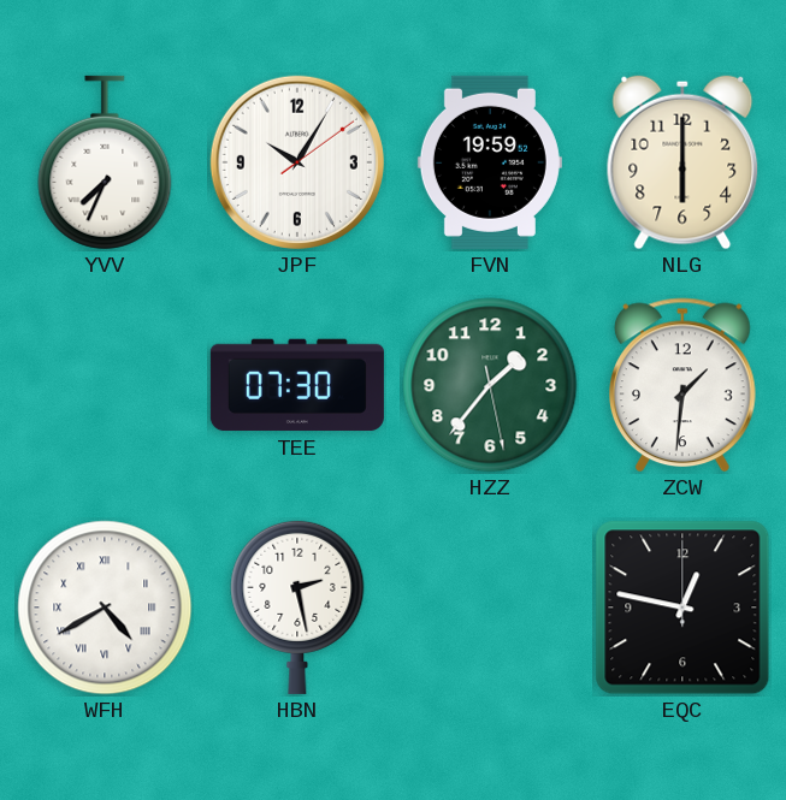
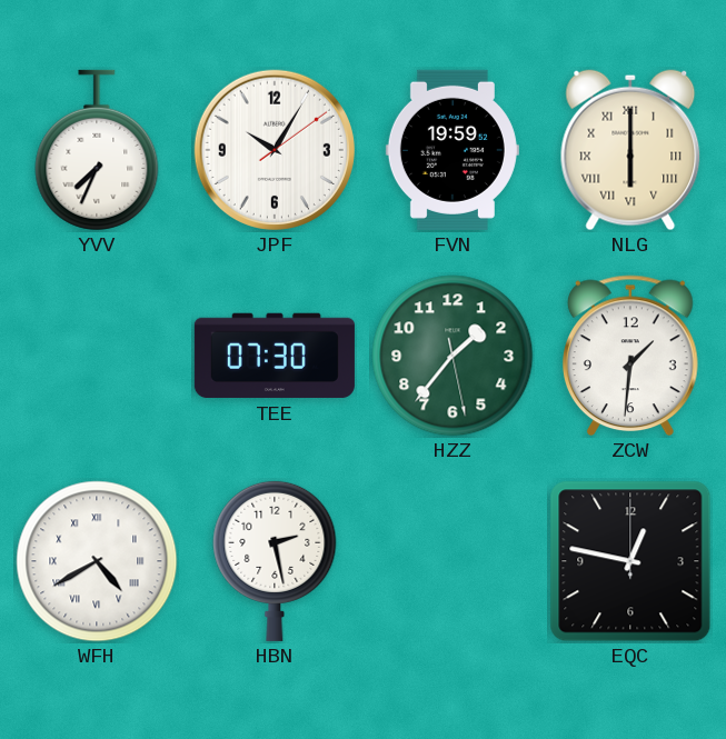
NLG numerals: Arabic -> Roman
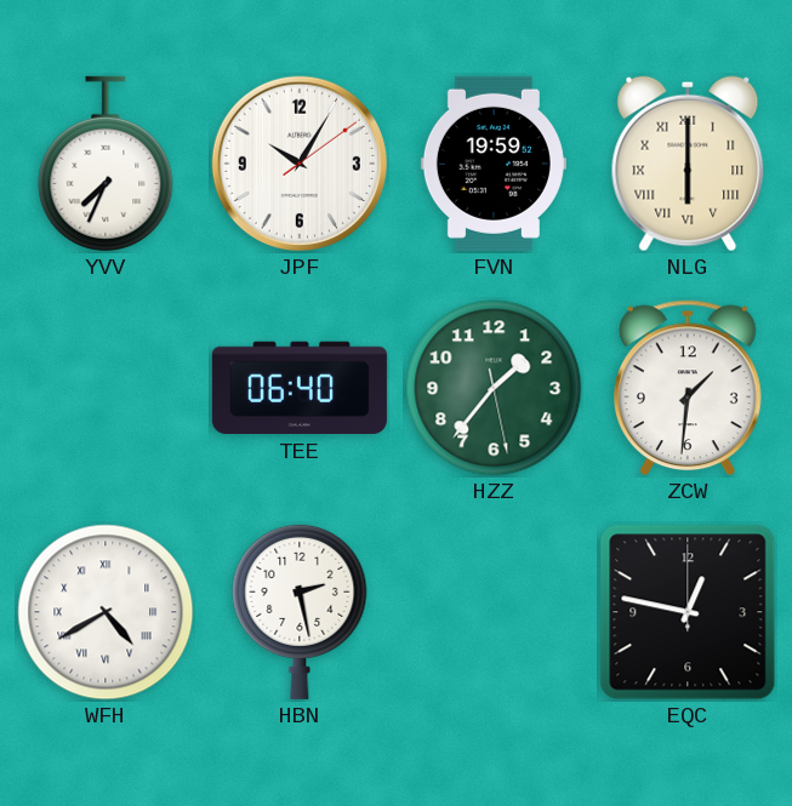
TEE: 07:30 -> 06:40
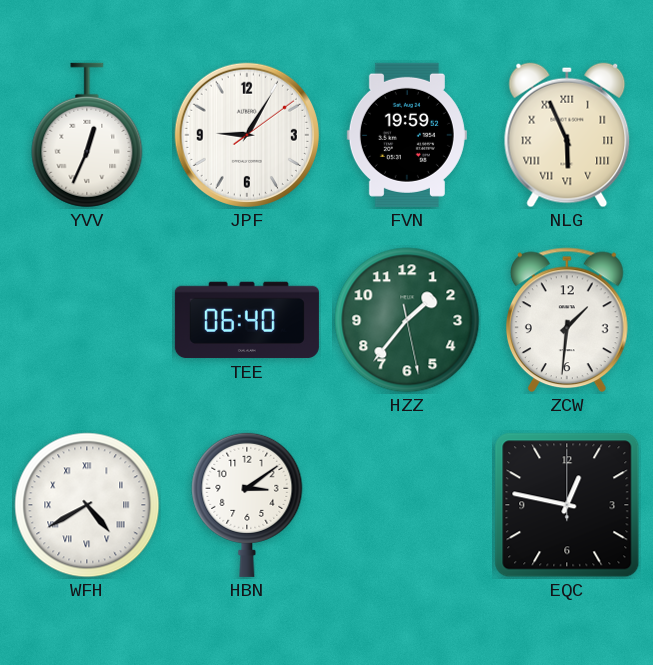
YVV: 7:34 -> 12:34
JPF: 10:05 -> 9:05
NLG: 6:00 -> 5:56
HBN: 2:28 -> 3:09
